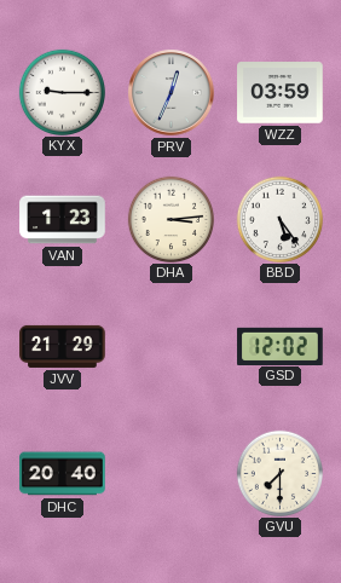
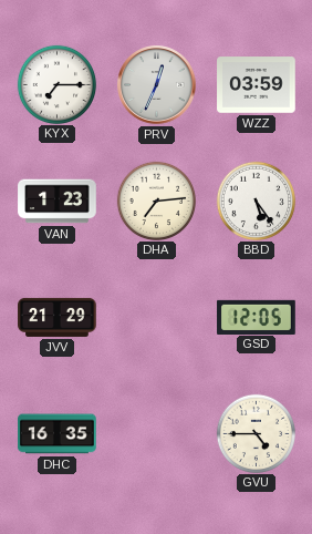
KYX: 9:15 -> 7:15
DHA: 3:14 -> 7:14
GSD: 12:02 -> 12:05
DHC: 20:40 -> 16:35
GVU: 7:30 -> 4:45
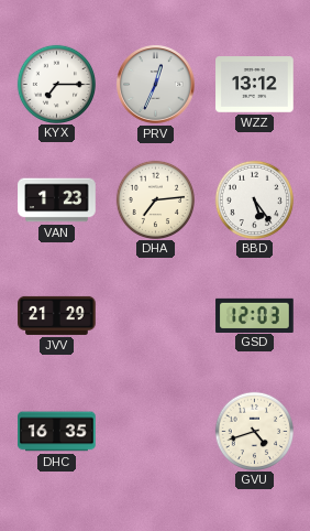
WZZ: 03:59 -> 13:12
GSD: 12:05 -> 12:03
GVU: 4:45 -> 4:42
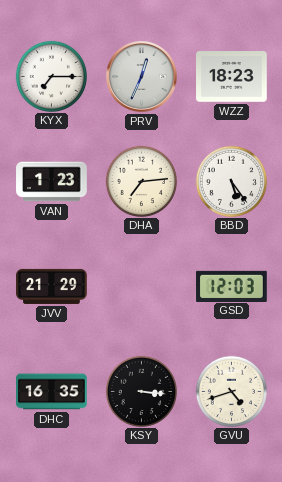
WZZ: 13:12 -> 18:23
KSY: none -> 3:16
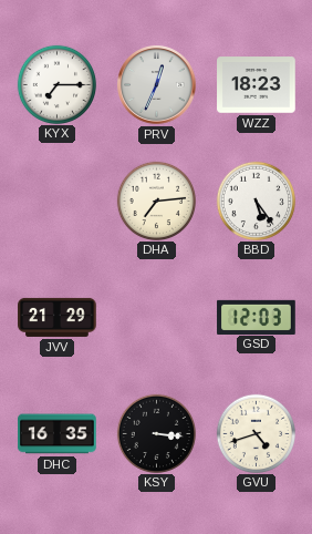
VAN: 1:23 -> none
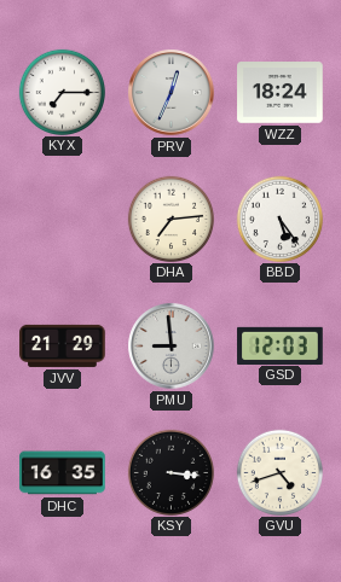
WZZ: 18:23 -> 18:24
PMU: none -> 8:59
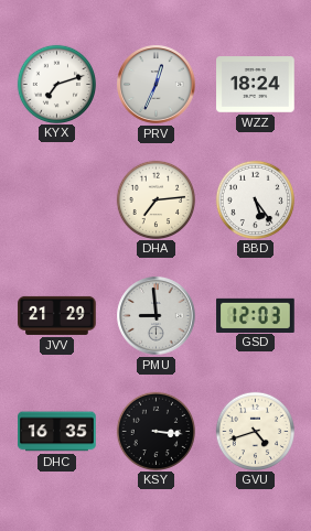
KYX: 7:15 -> 7:12
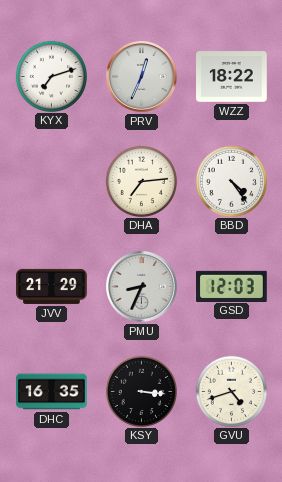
WZZ: 18:24 -> 18:22
BBD: 5:24 -> 4:24
PMU: 8:59 -> 8:34
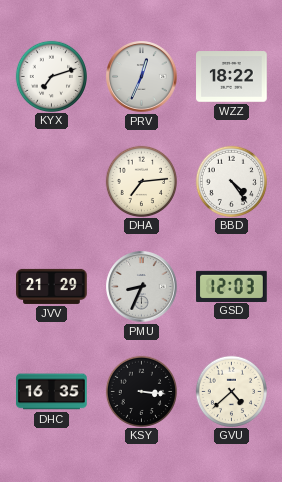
GVU: 4:42 -> 4:38
